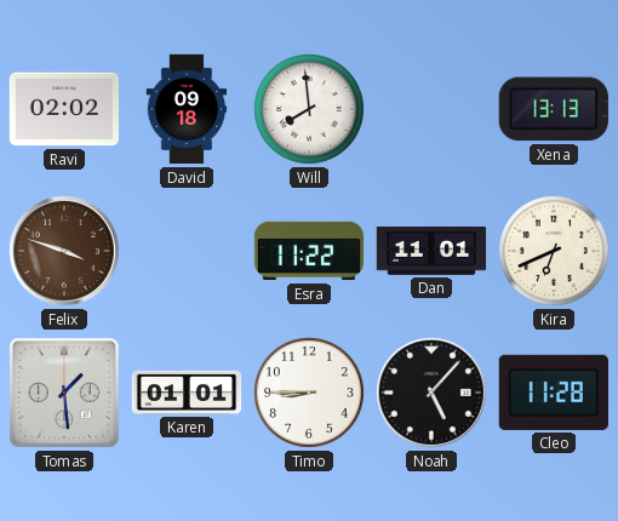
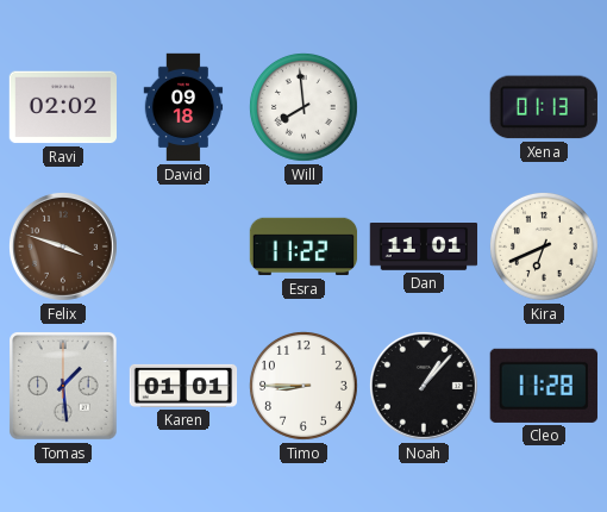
Xena: 13:13 -> 01:13
Noah: 5:07 -> 1:07
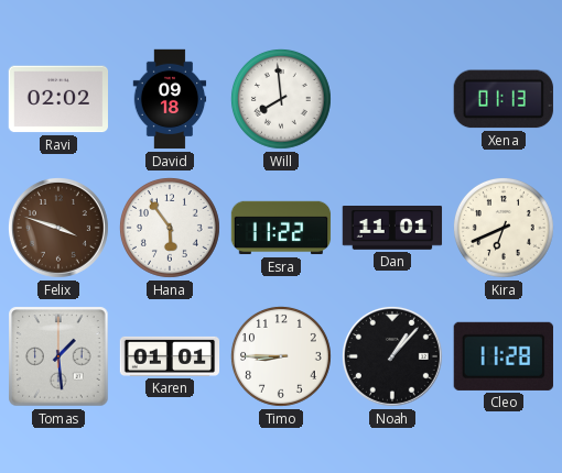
Hana: none -> 5:54
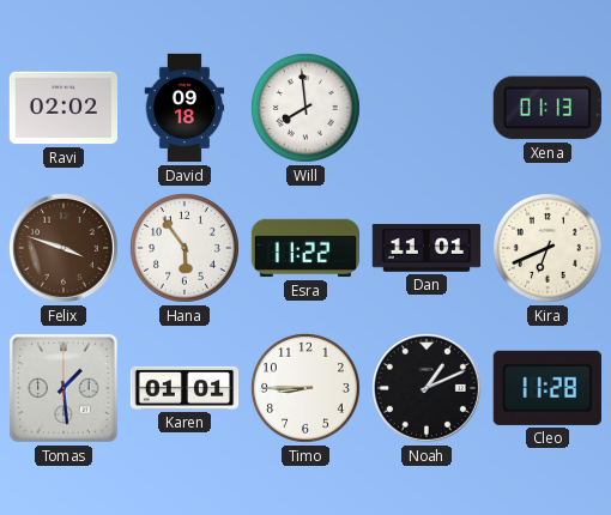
Noah: 1:07 -> 1:11
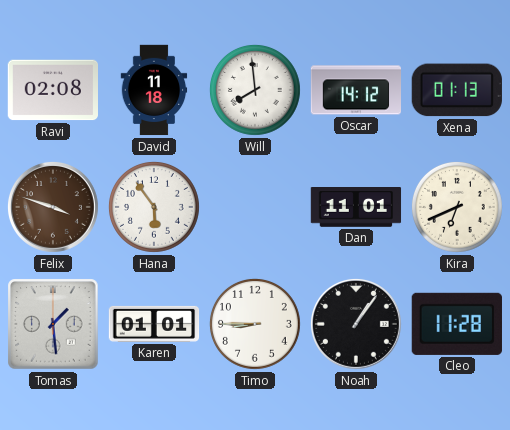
Ravi: 02:02 -> 02:08
David: 09:18 -> 11:18
Oscar: none -> 14:12
Esra: 11:22 -> none
Noah: 1:11 -> 1:06
